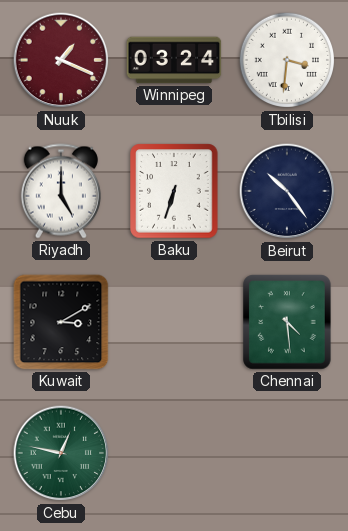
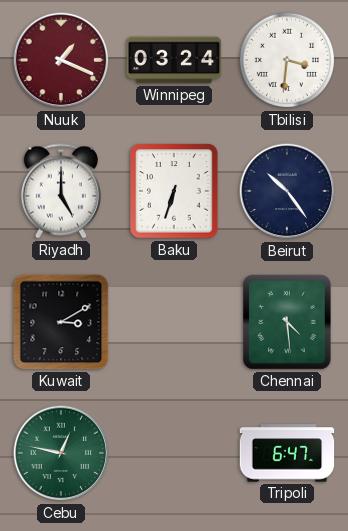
Tripoli: none -> 6:47
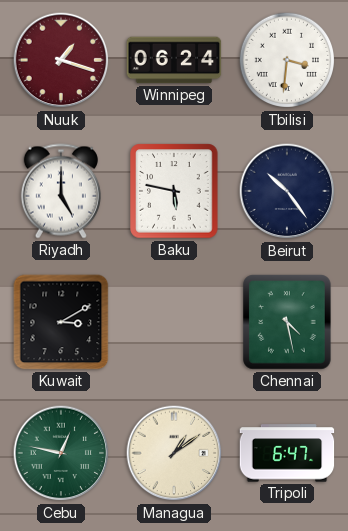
Nuuk: 1:19 -> 1:18
Winnipeg: 03:24 -> 06:24
Baku: 6:33 -> 5:47
Chennai: 4:29 -> 4:28
Managua: none -> 1:09
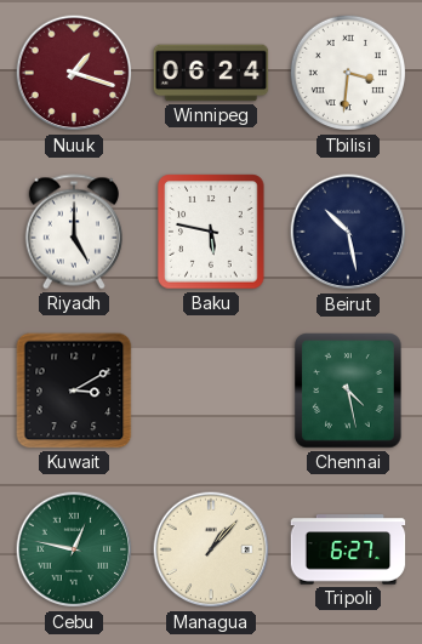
Beirut: 10:24 -> 10:28
Managua: 1:09 -> 1:07
Tripoli: 6:47 -> 6:27
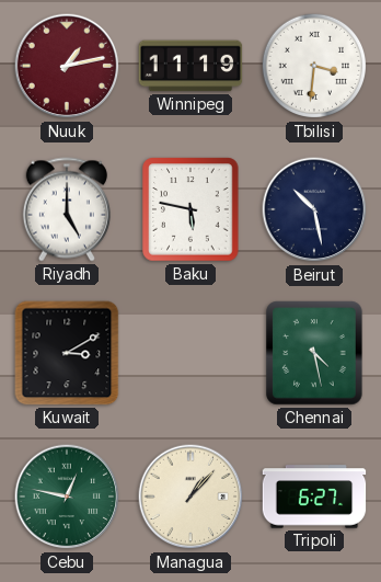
Nuuk: 1:18 -> 1:13
Winnipeg: 06:24 -> 11:19
